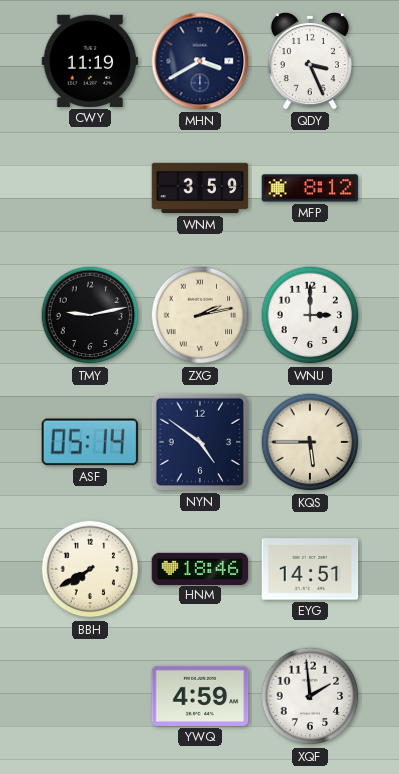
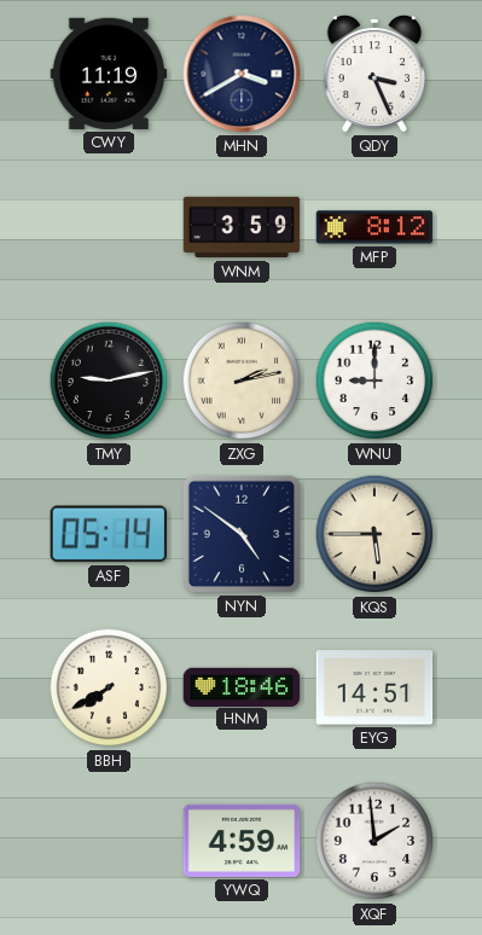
WNU: 3:00 -> 9:00
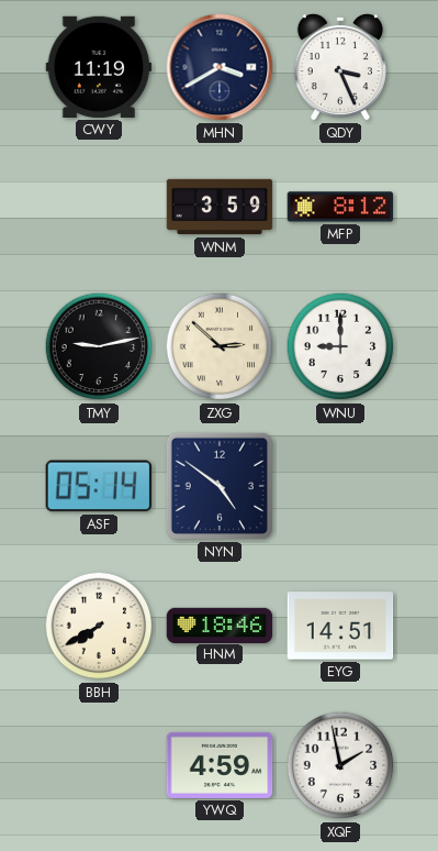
ZXG: 2:13 -> 2:52
KQS: 5:45 -> none
XQF: 1:59 -> 1:58
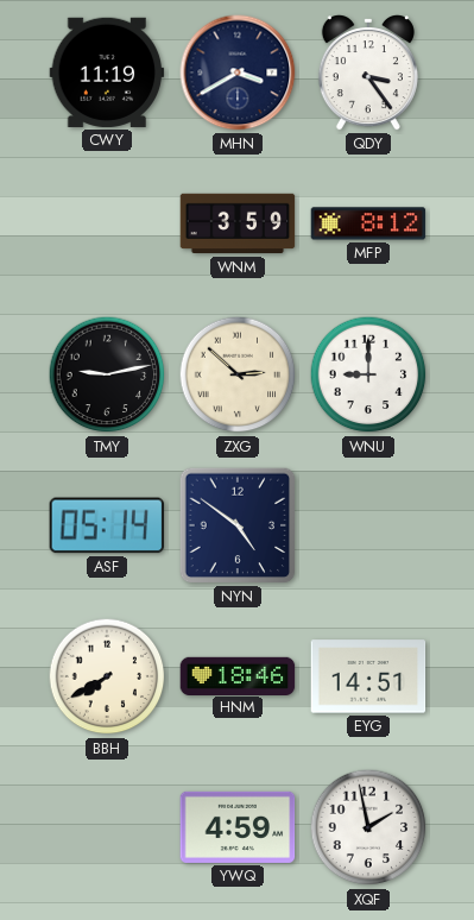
QDY: 3:26 -> 3:24
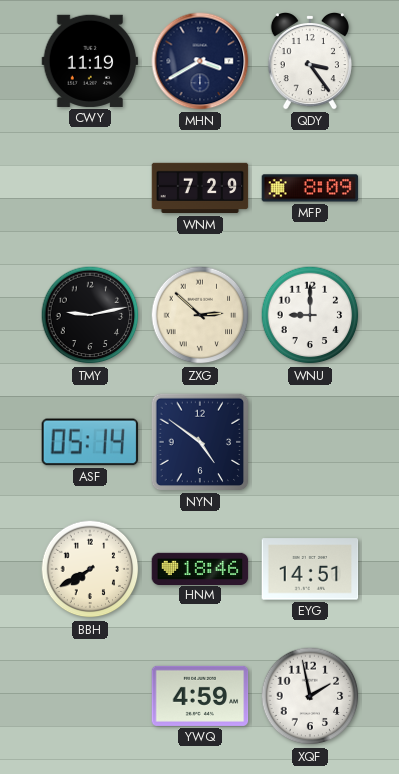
WNM: 3:59 -> 7:29
MFP: 8:12 -> 8:09
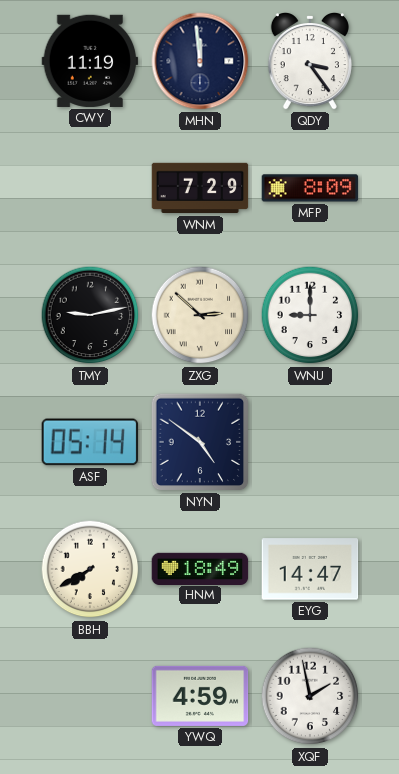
MHN: 3:40 -> 11:59
HNM: 18:46 -> 18:49
EYG: 14:51 -> 14:47
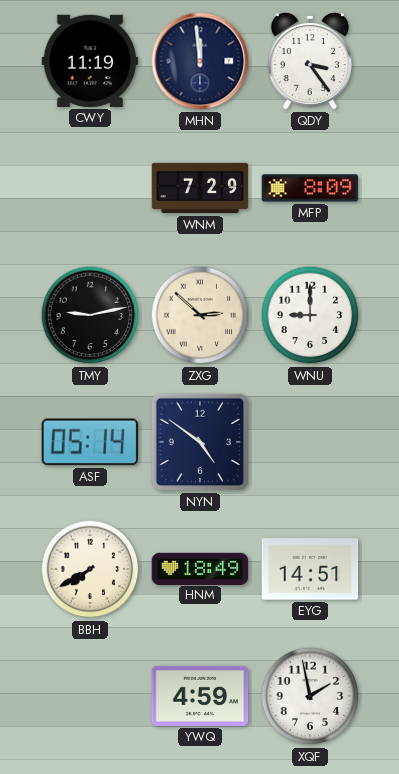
EYG: 14:47 -> 14:51
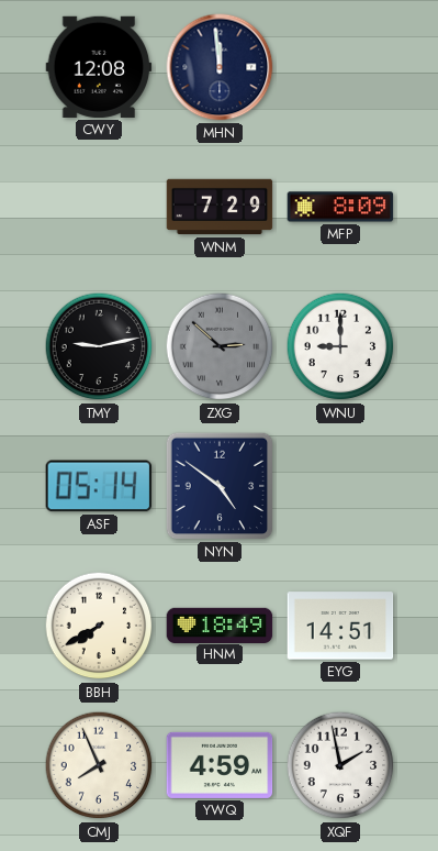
CWY: 11:19 -> 12:08
QDY: 3:24 -> none
ZXG dial: cream -> grey
CMJ: none -> 7:56
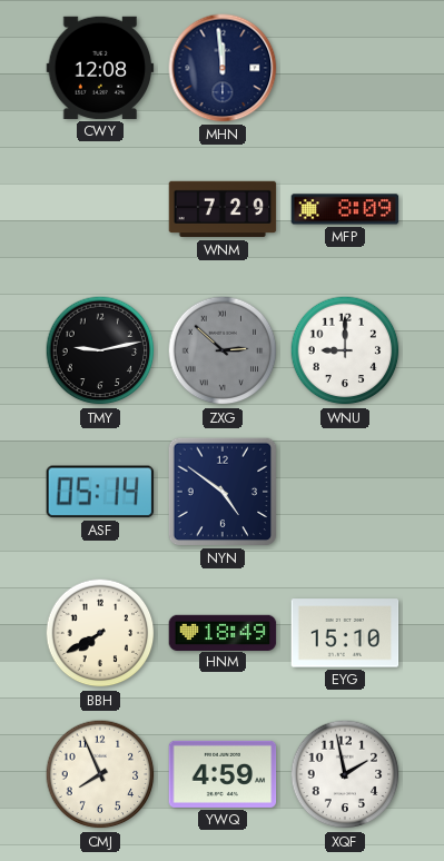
EYG: 14:51 -> 15:10
